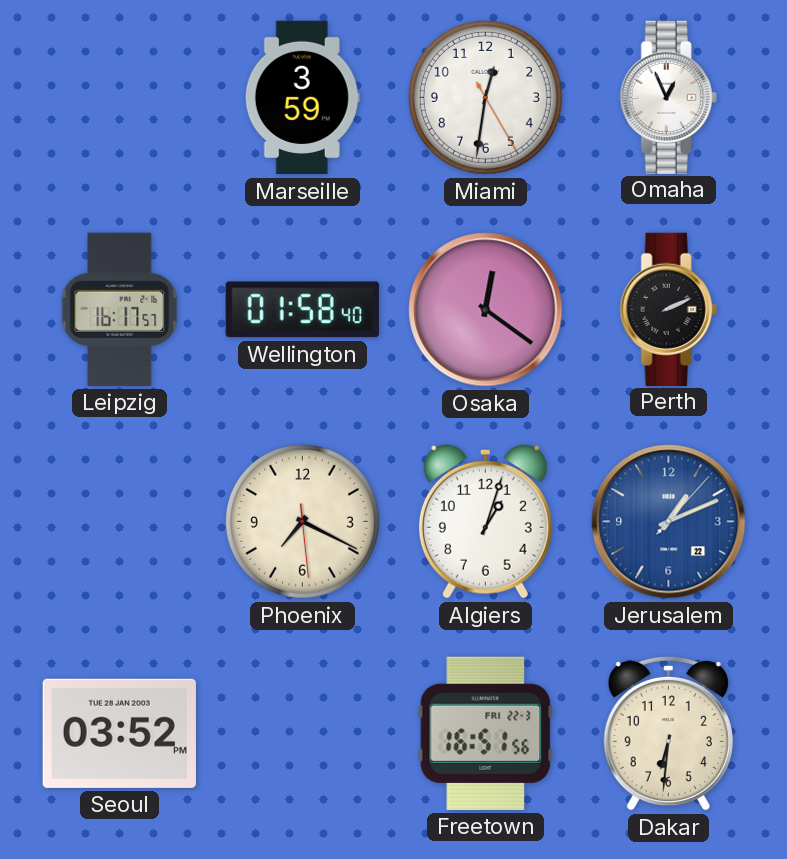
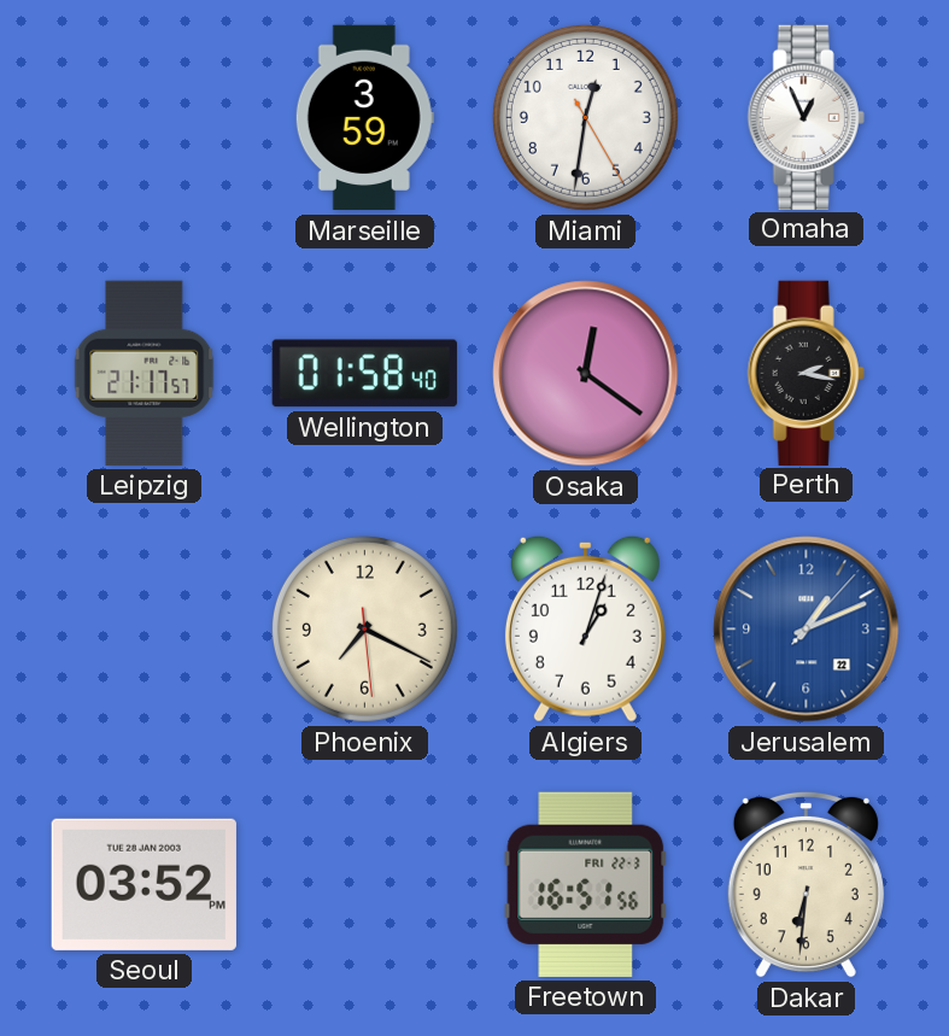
Leipzig: 16:17 -> 21:17
Perth: 2:11 -> 2:17
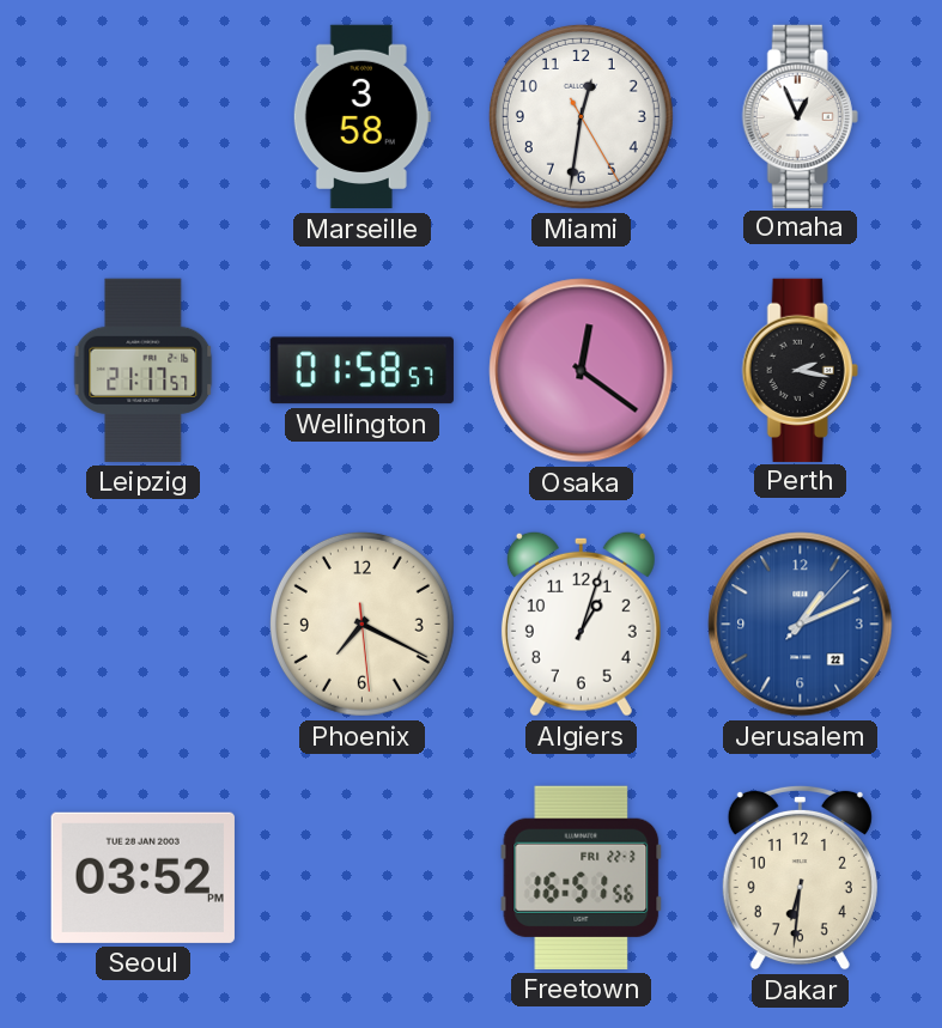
Marseille: 3:59 -> 3:58
Wellington: 01:58:40 -> 01:58:57
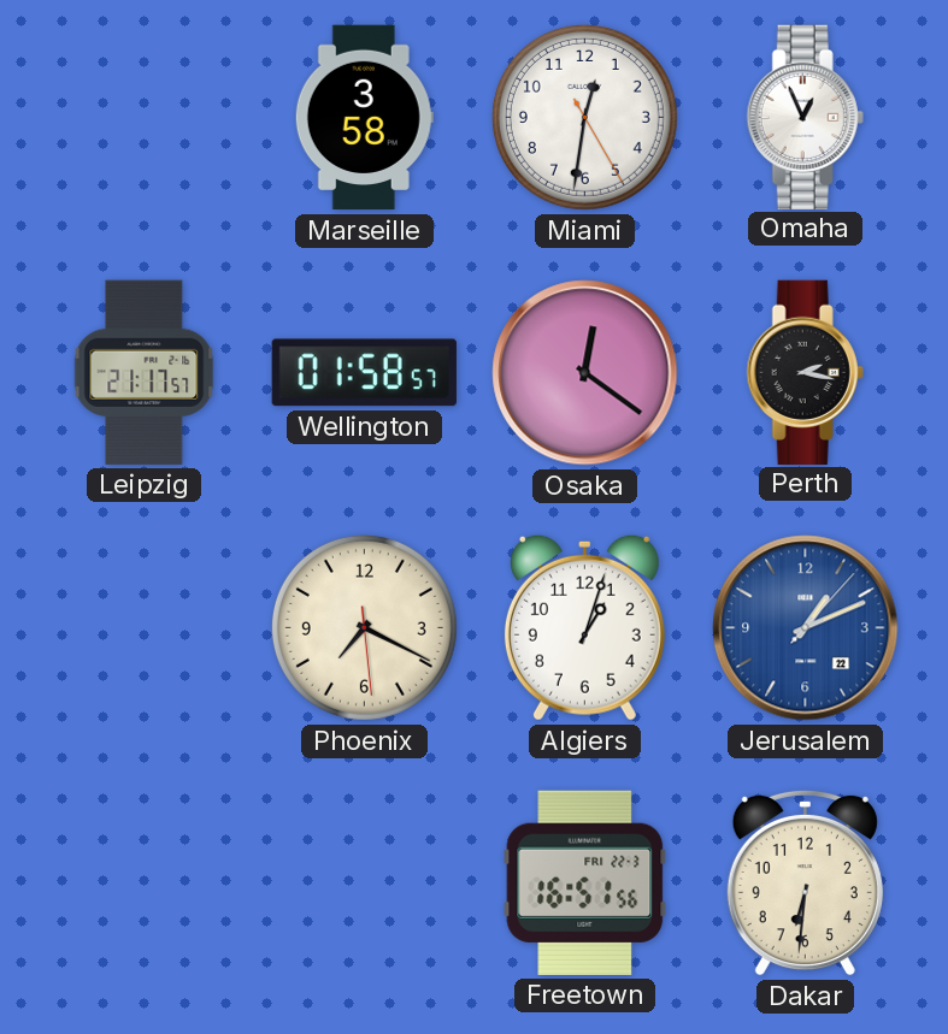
Seoul: 03:52 -> none
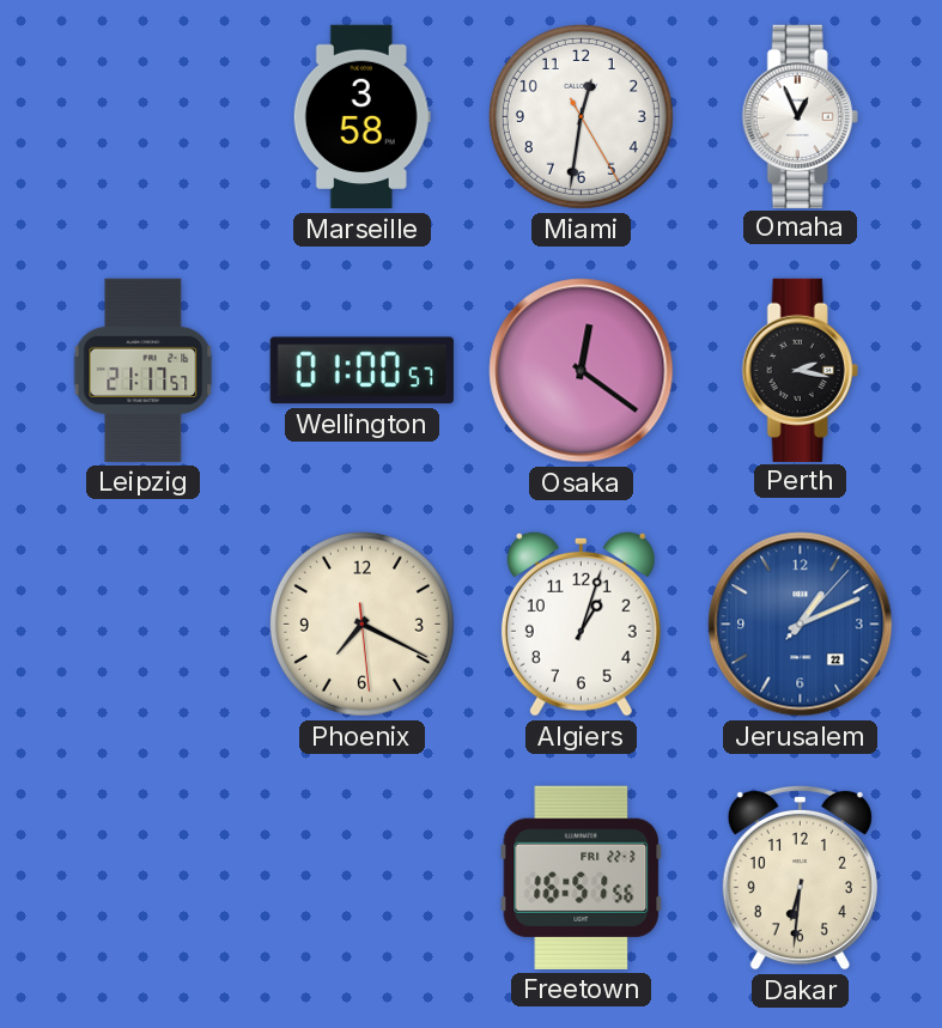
Wellington: 01:58 -> 01:00
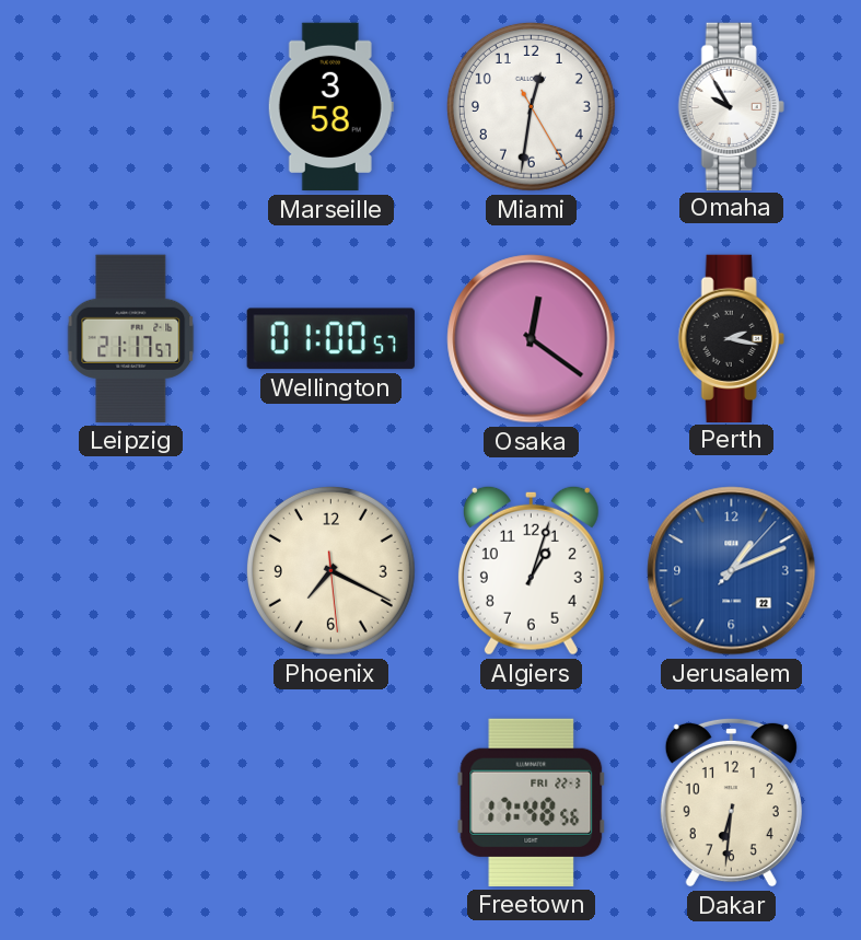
Omaha: 12:56 -> 9:55
Freetown: 16:51 -> 17:48
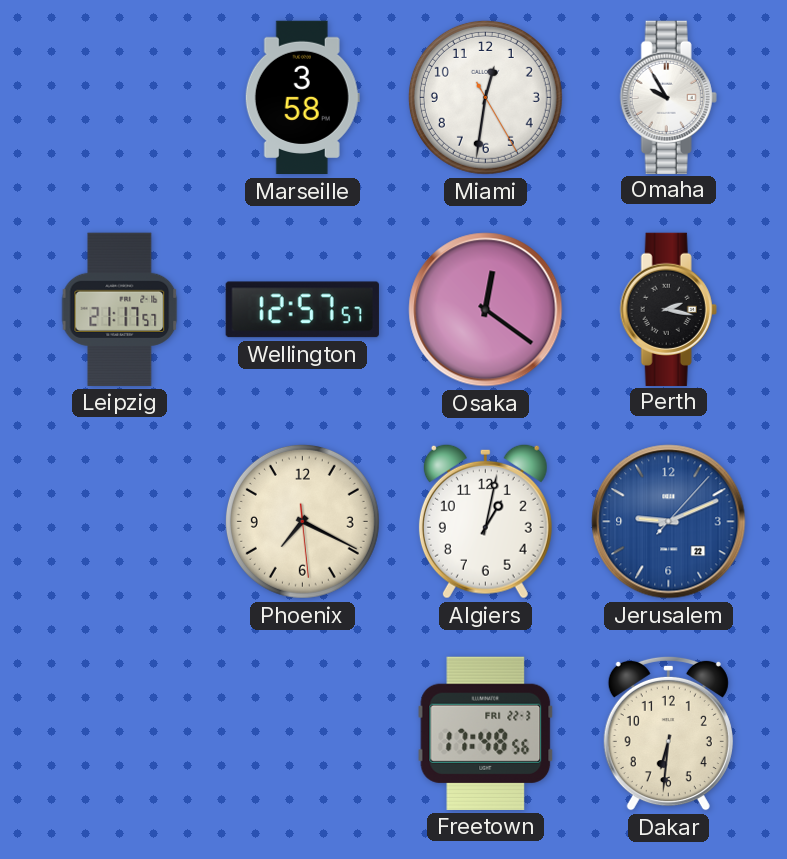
Wellington: 01:00 -> 12:57
Algiers: 1:03 -> 1:02
Jerusalem: 1:11 -> 9:11
